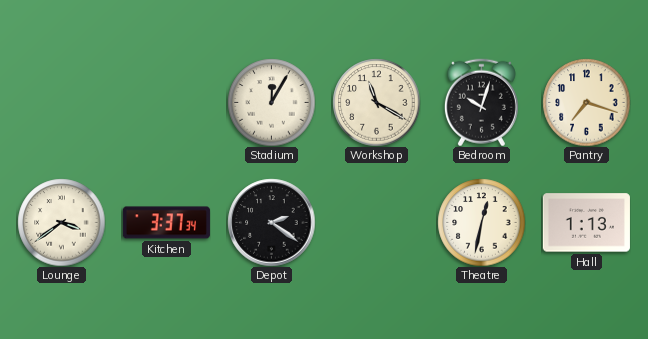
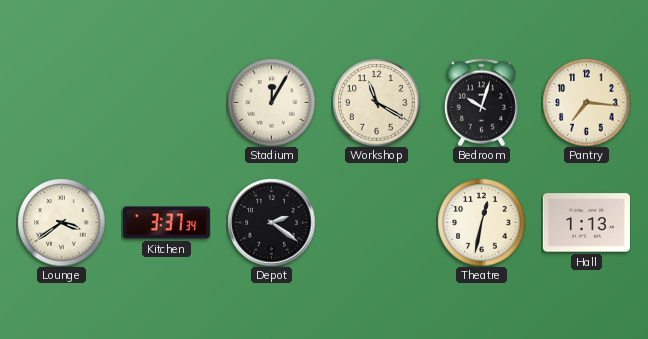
Pantry: 7:18 -> 7:16
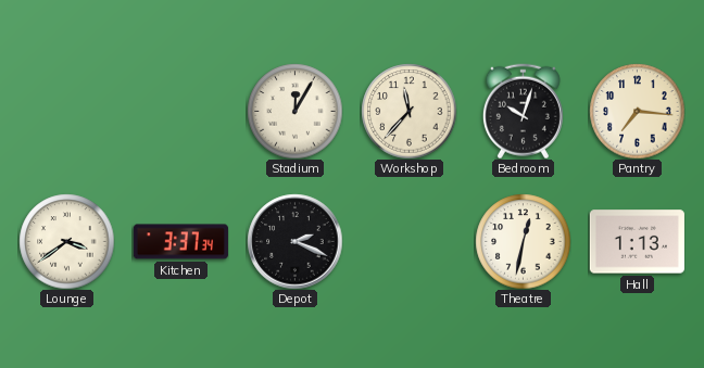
Workshop: 11:20 -> 11:37
Depot: 2:21 -> 2:19
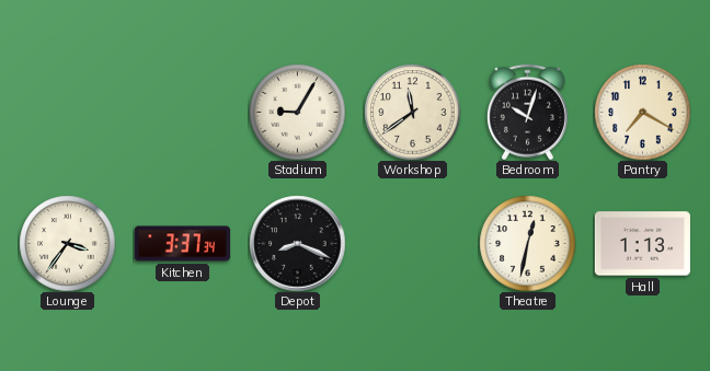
Stadium: 12:05 -> 9:05
Workshop: 11:37 -> 11:39
Pantry: 7:16 -> 7:20
Lounge: 3:39 -> 3:36
Depot: 2:19 -> 8:19
